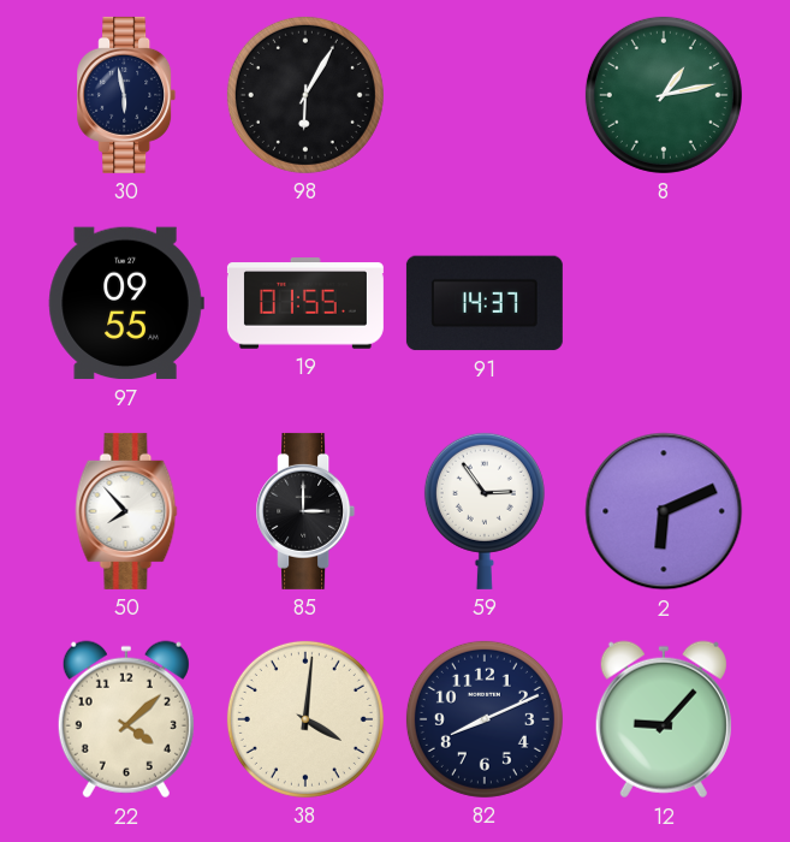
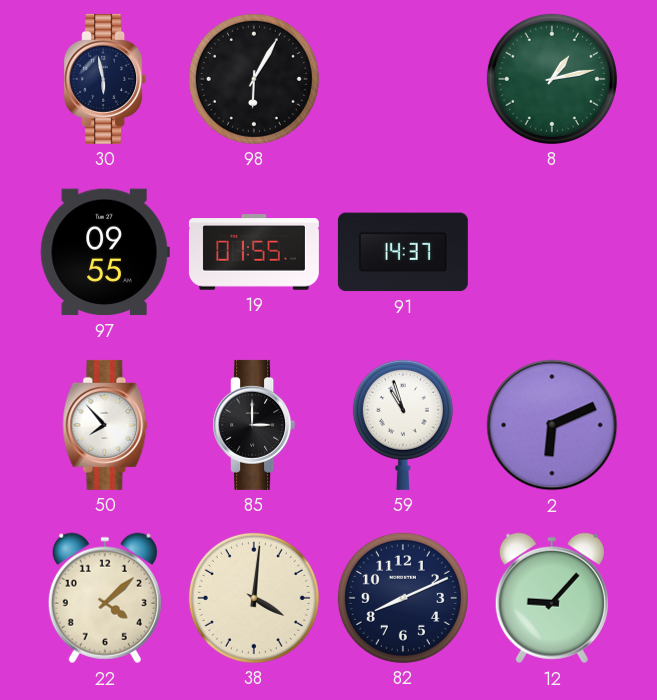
59: 2:54 -> 10:57
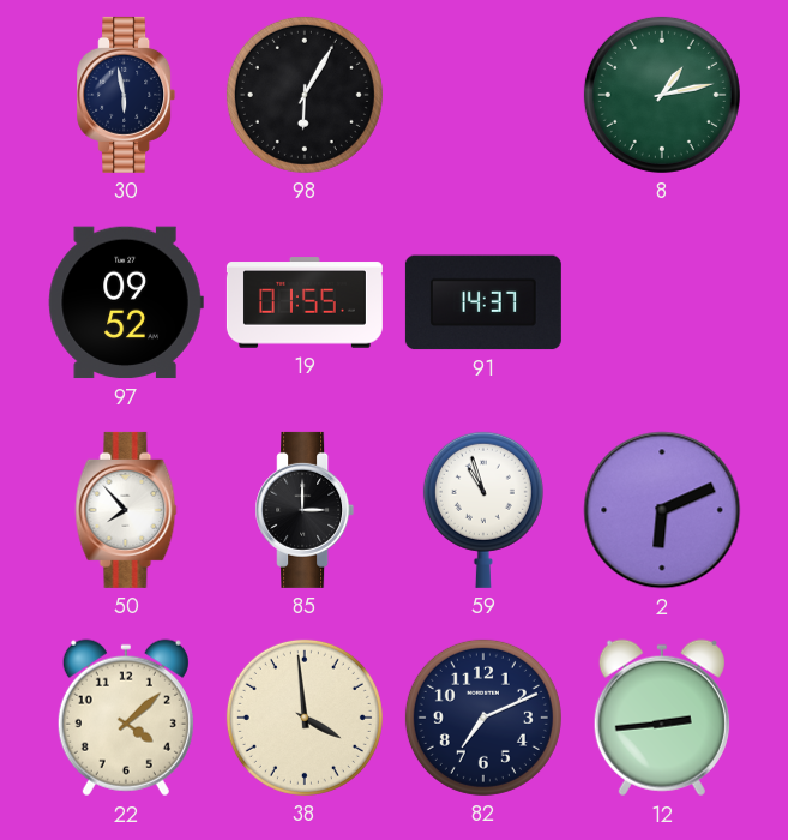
97: 09:55 -> 09:52
38: 4:01 -> 3:59
82: 8:11 -> 7:11
12: 9:07 -> 2:44
